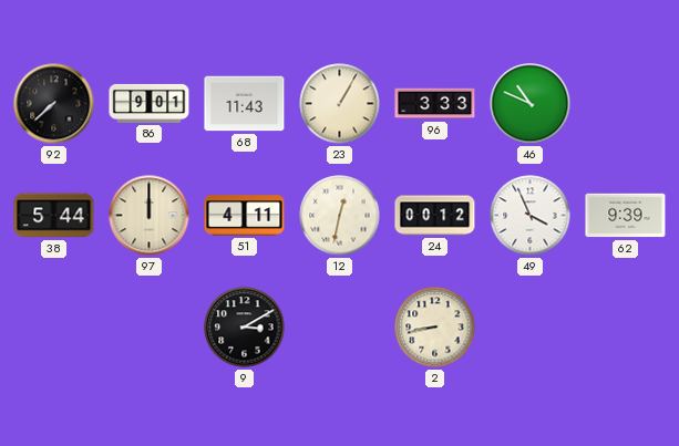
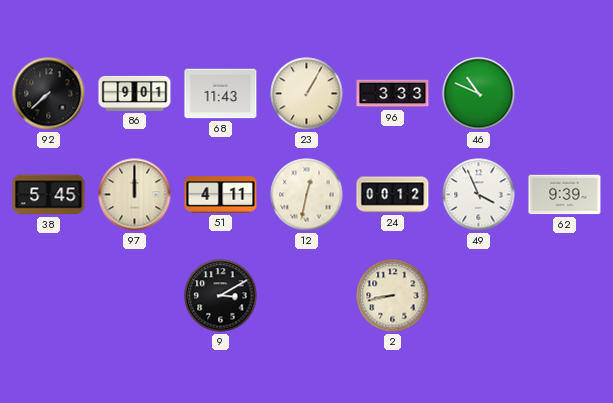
38: 5:44 -> 5:45
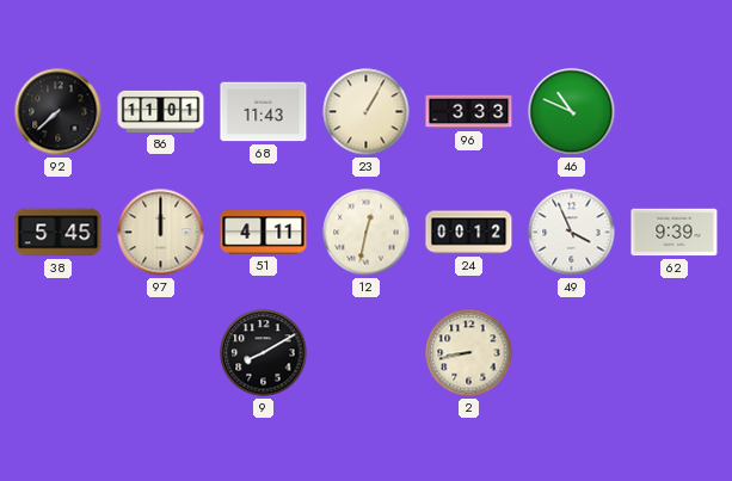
86: 9:01 -> 11:01
9: 3:10 -> 8:10
